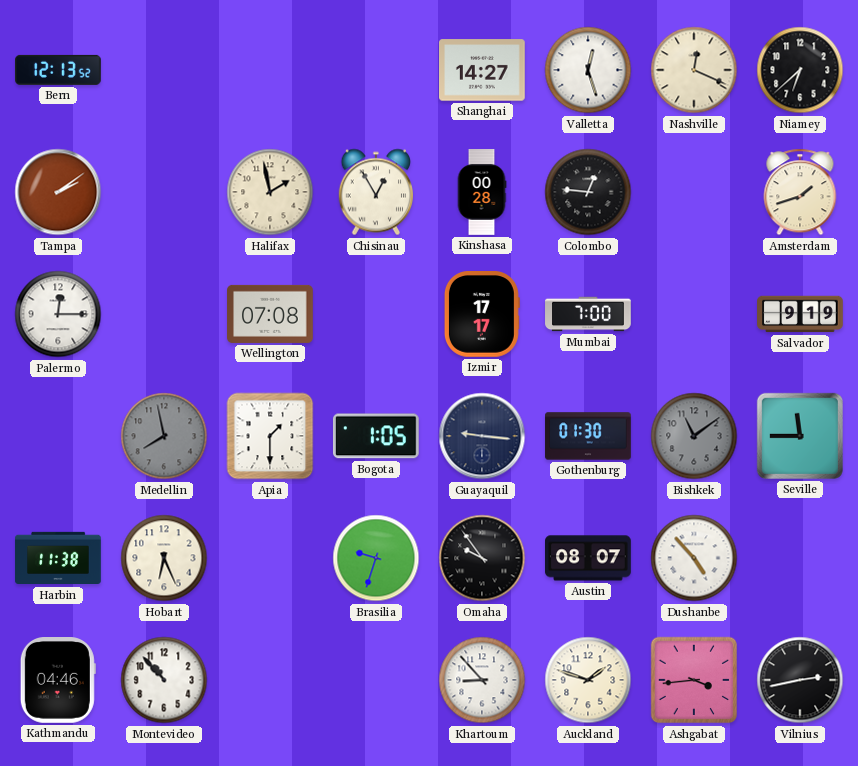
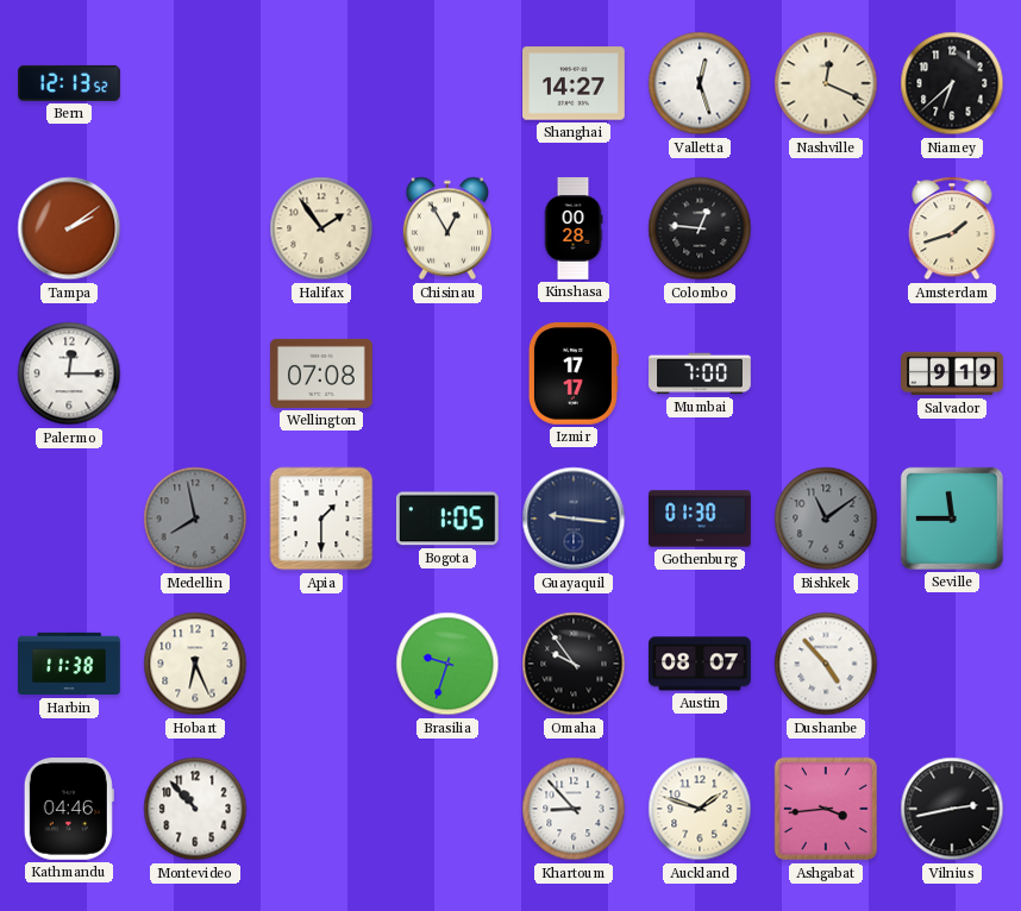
Halifax: 1:58 -> 1:54
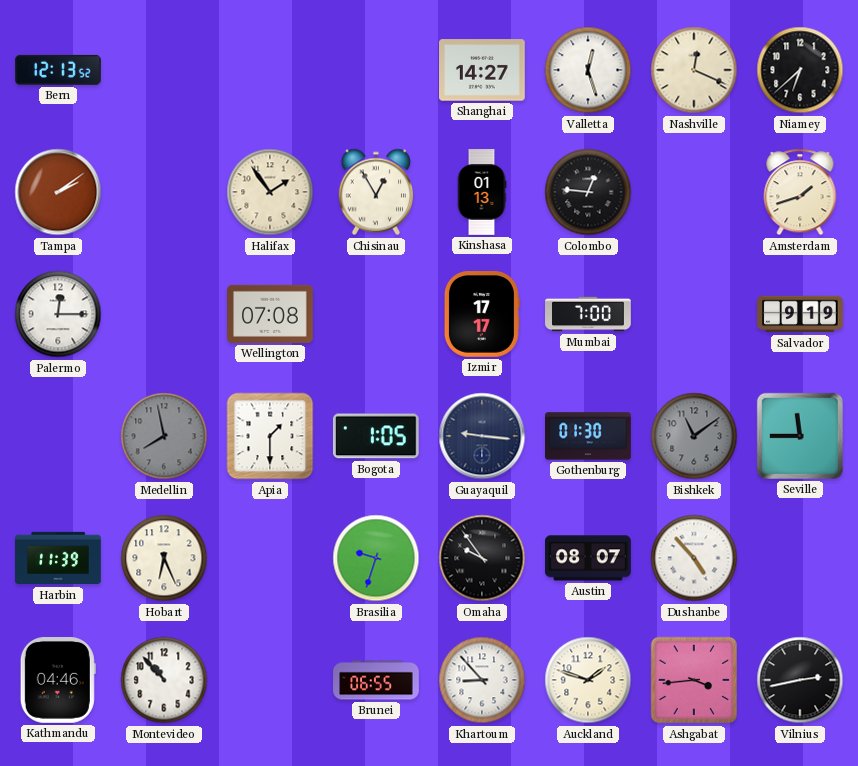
Kinshasa: 00:28 -> 01:13
Harbin: 11:38 -> 11:39
Brunei: none -> 06:55
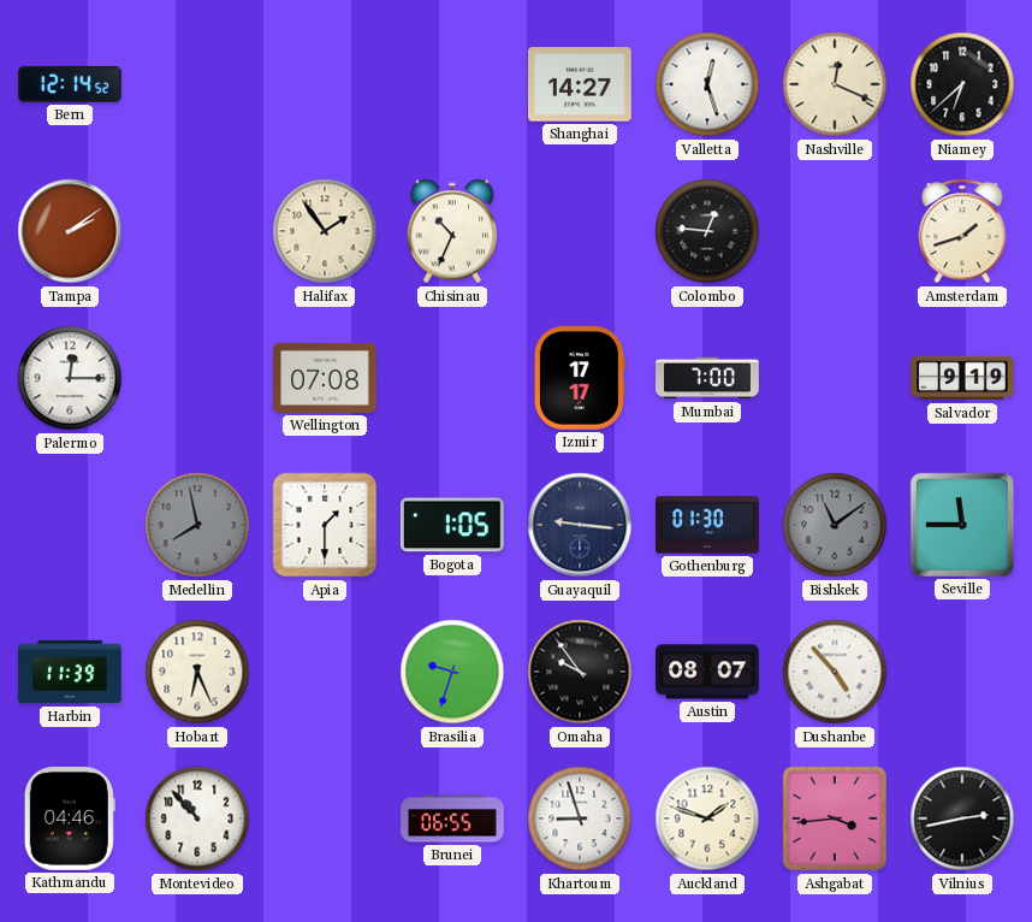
Bern: 12:13 -> 12:14
Chisinau: 12:55 -> 10:34
Kinshasa: 01:13 -> none
Khartoum: 8:53 -> 8:57
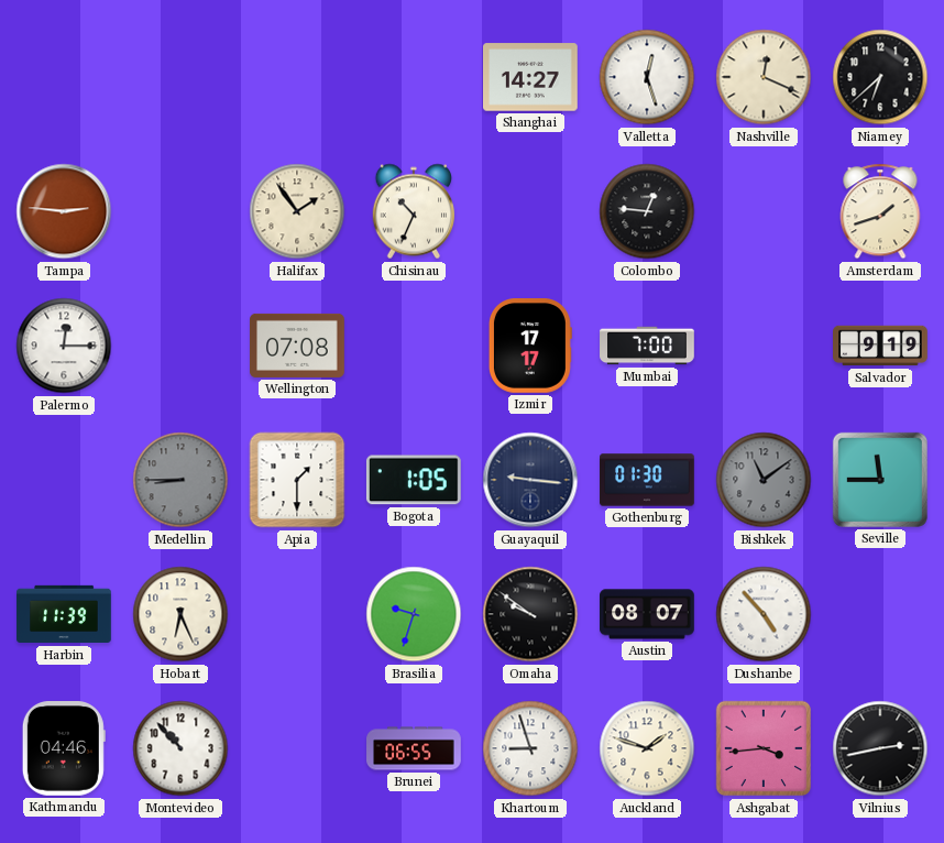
Bern: 12:14 -> none
Tampa: 2:09 -> 2:46
Medellin: 7:58 -> 8:45
Omaha: 9:54 -> 9:51
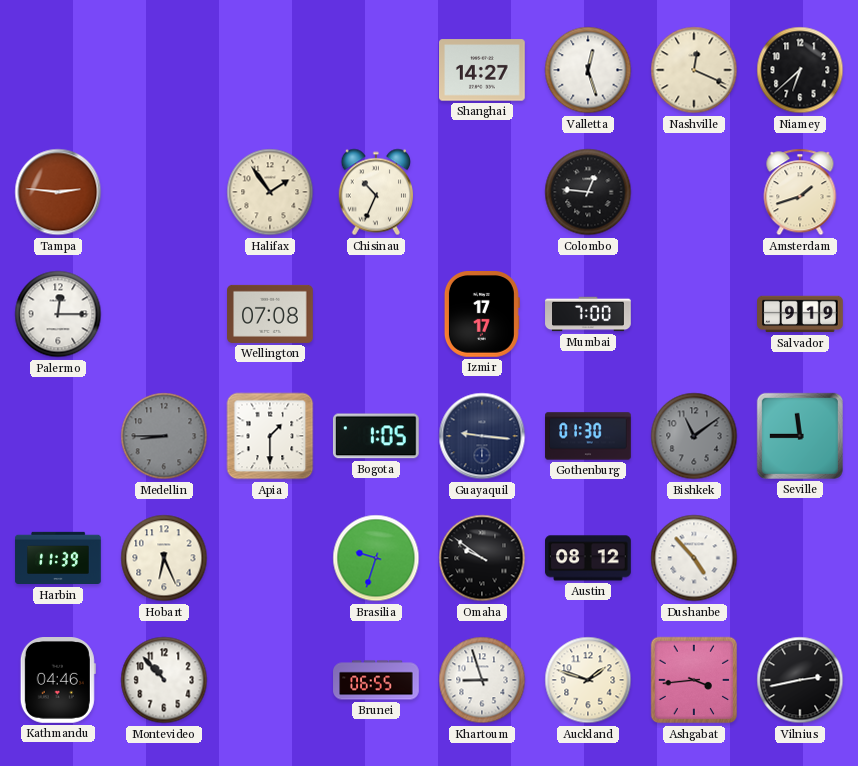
Austin: 08:07 -> 08:12
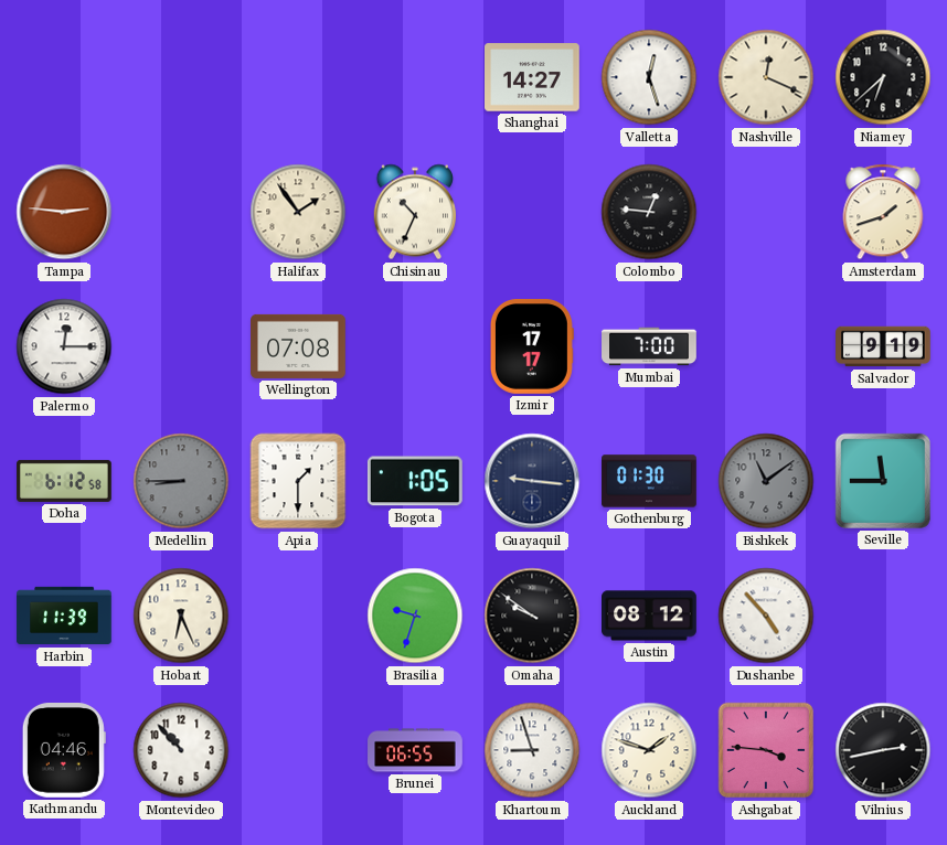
Doha: none -> 6:12
Ashgabat: 3:44 -> 3:46
